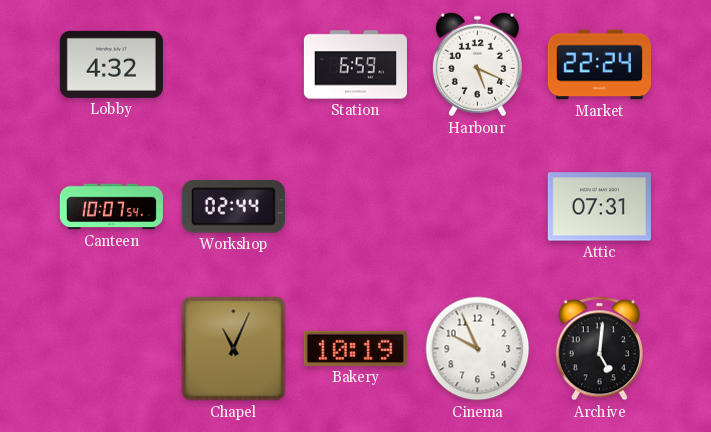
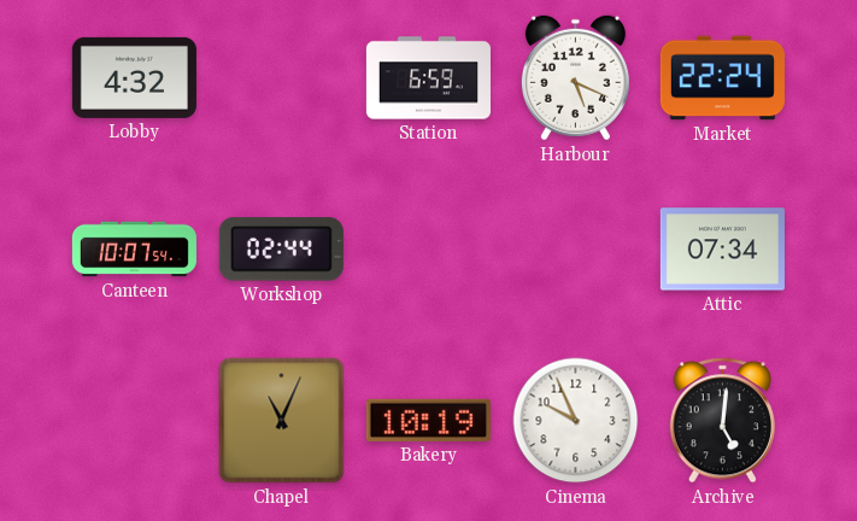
Attic: 07:31 -> 07:34
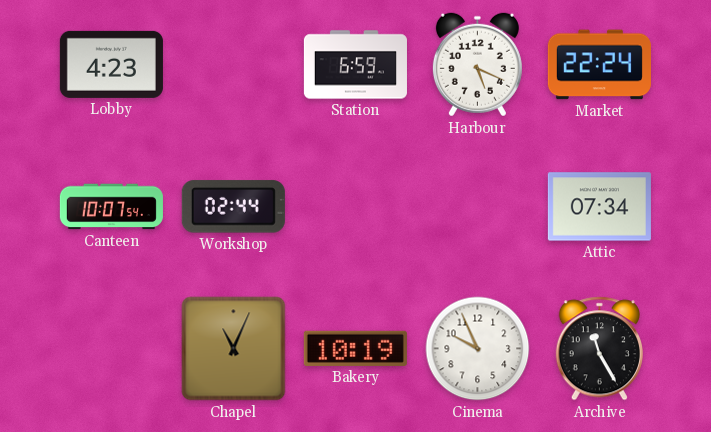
Lobby: 4:32 -> 4:23
Archive: 5:01 -> 11:25
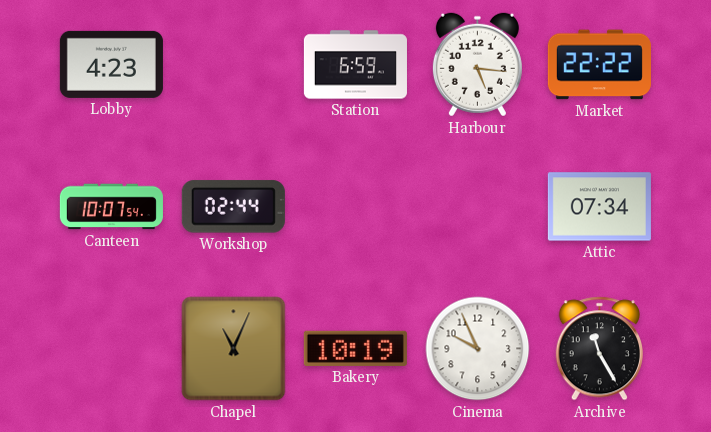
Harbour: 5:19 -> 5:16
Market: 22:24 -> 22:22
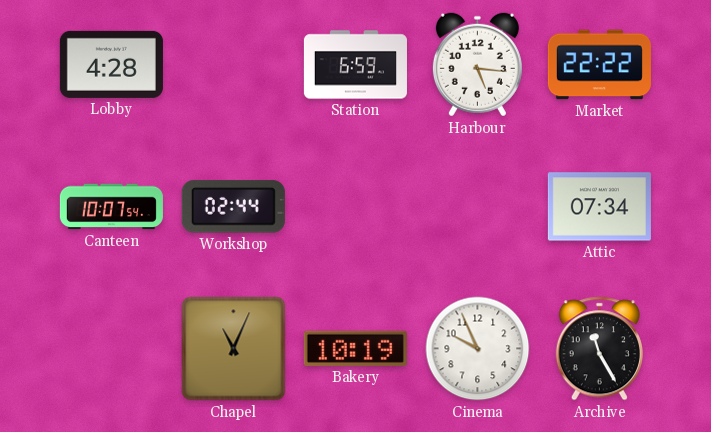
Lobby: 4:23 -> 4:28
